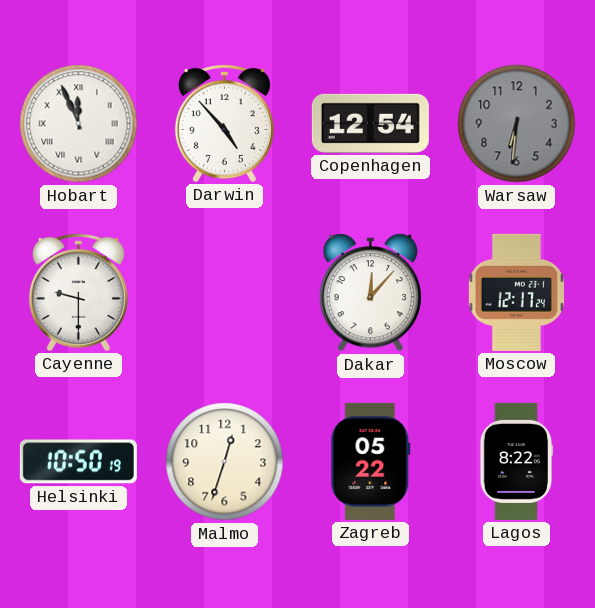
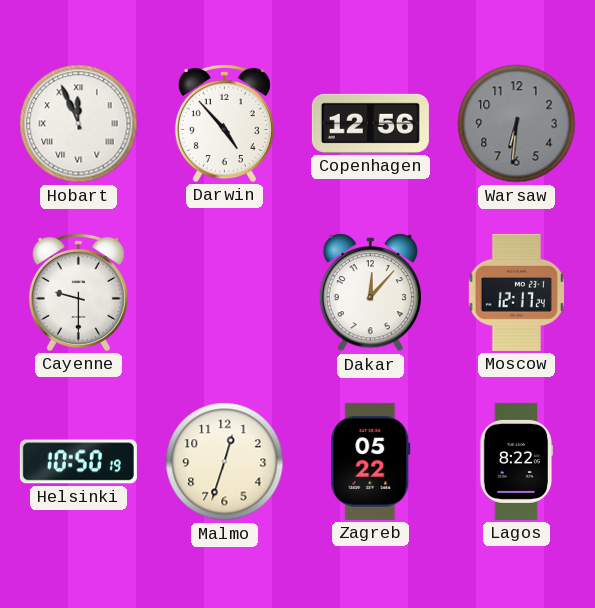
Copenhagen: 12:54 -> 12:56
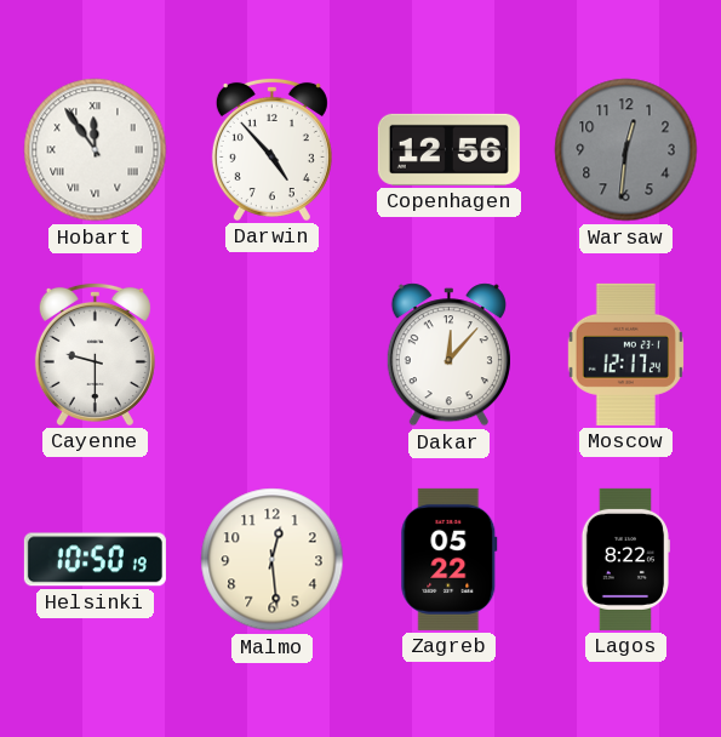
Hobart: 11:56 -> 11:54
Warsaw: 6:31 -> 12:31
Malmo: 12:33 -> 12:29
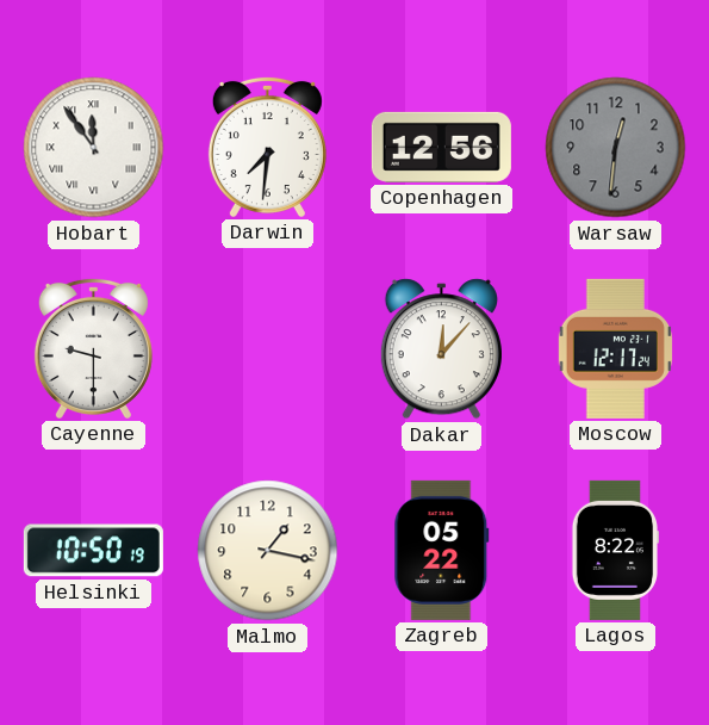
Darwin: 4:53 -> 7:31
Malmo: 12:29 -> 1:17
